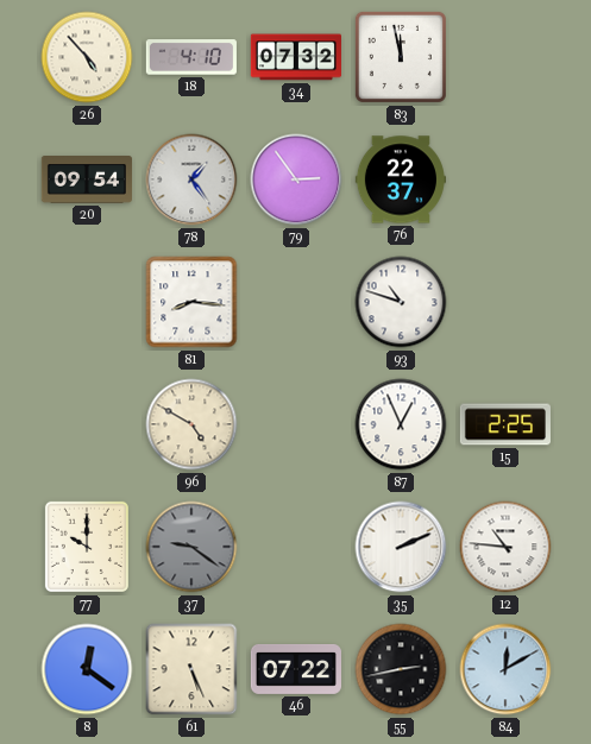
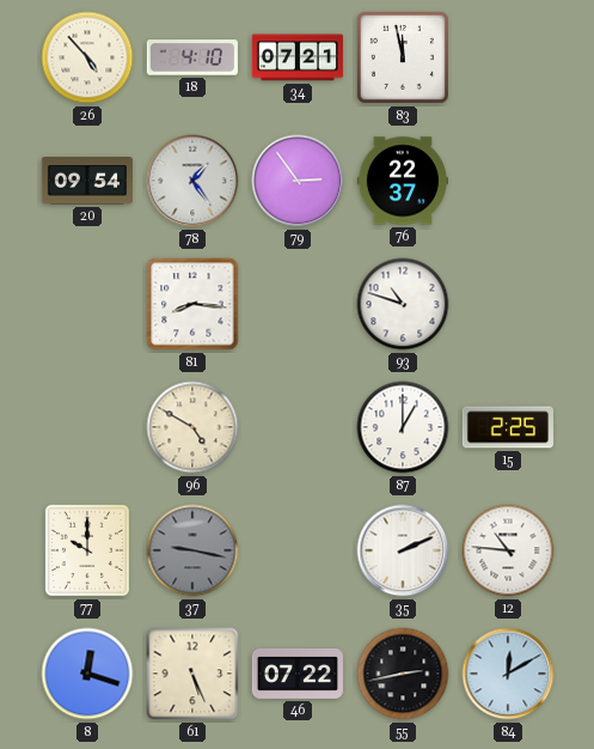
34: 07:32 -> 07:21
87: 12:56 -> 1:00
37: 9:21 -> 9:17
8: 12:21 -> 12:18
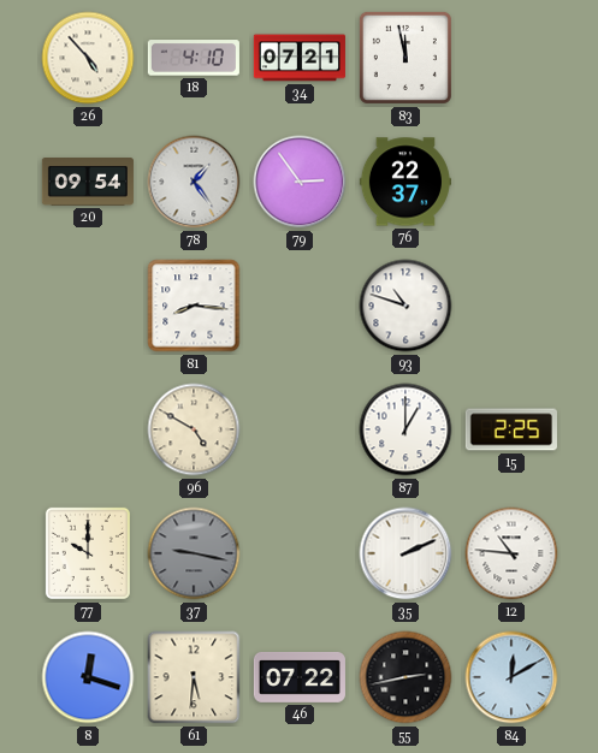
61: 5:26 -> 5:31
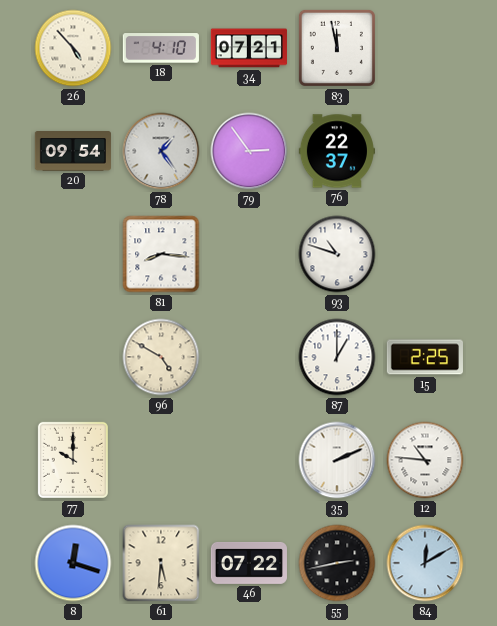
37: 9:17 -> none
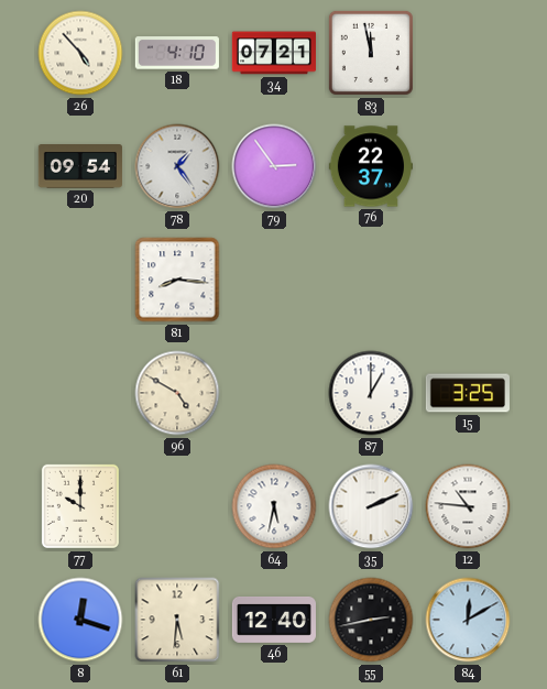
93: 10:48 -> none
15: 2:25 -> 3:25
64: none -> 5:32
46: 07:22 -> 12:40
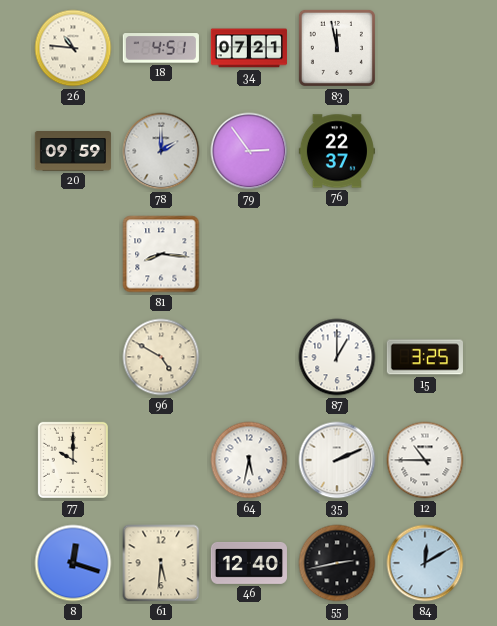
26: 4:53 -> 10:46
18: 4:10 -> 4:51
20: 09:54 -> 09:59
78: 1:24 -> 2:00
12: 10:46 -> 10:45
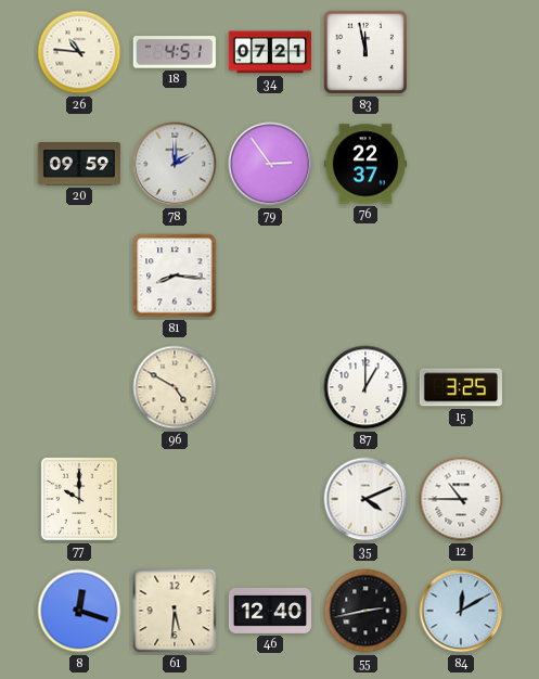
64: 5:32 -> none
35: 2:11 -> 4:11
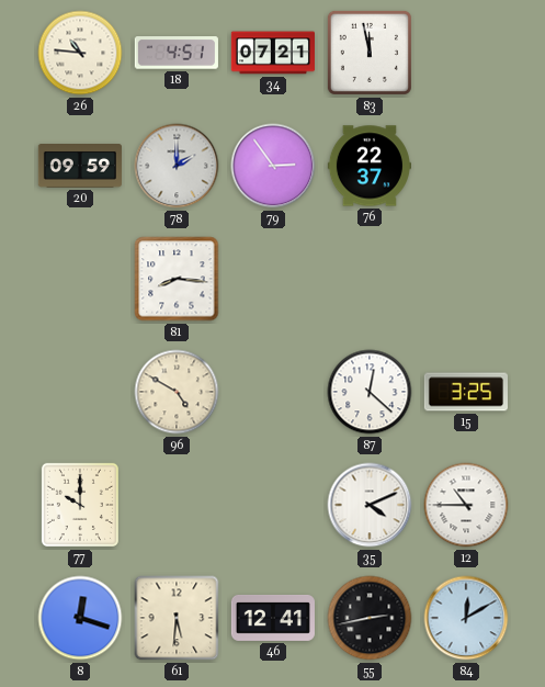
87: 1:00 -> 12:22
46: 12:40 -> 12:41
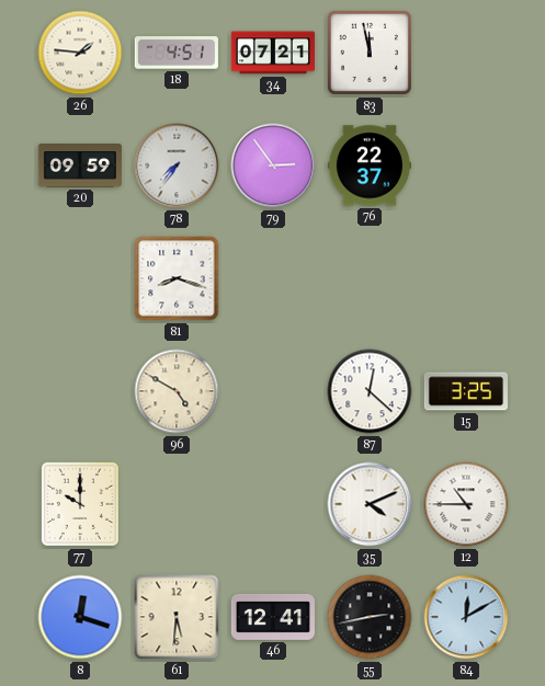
26: 10:46 -> 1:46
78: 2:00 -> 7:36
81: 8:16 -> 8:18
